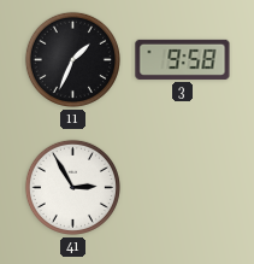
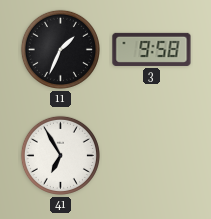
41: 2:55 -> 6:55
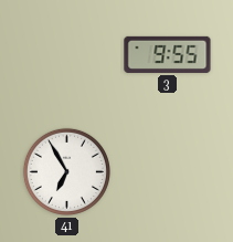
11: 1:34 -> none
3: 9:58 -> 9:55
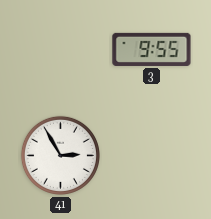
41: 6:55 -> 2:55
